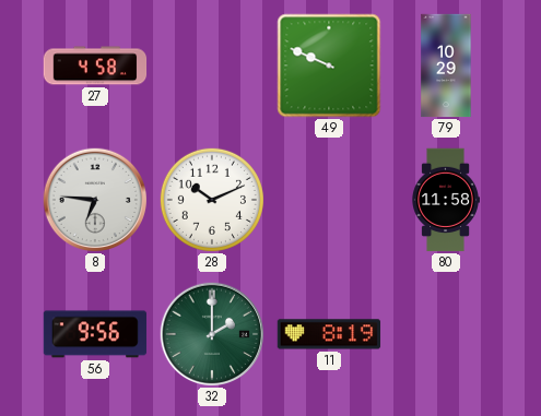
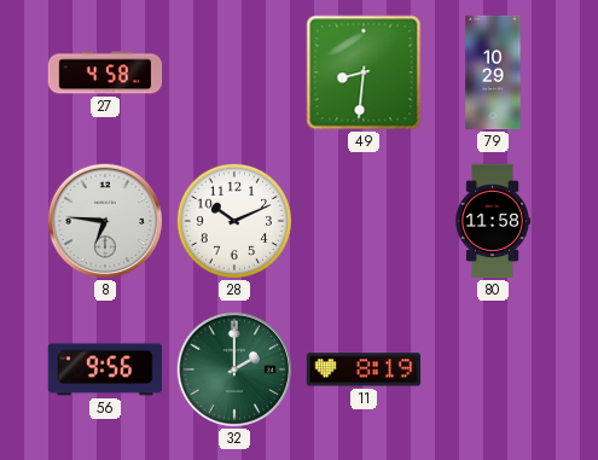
49: 9:49 -> 8:31
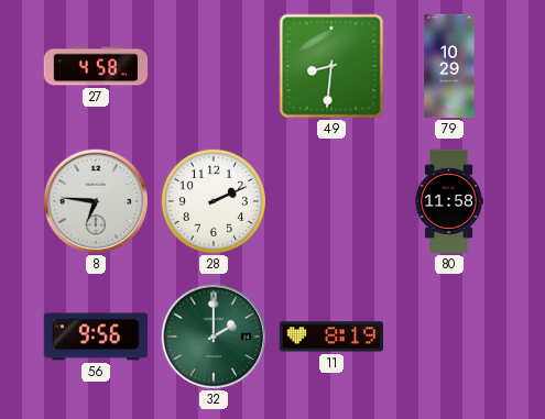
28: 10:11 -> 2:11
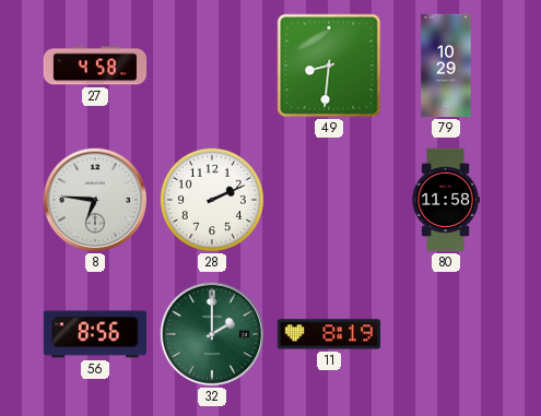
56: 9:56 -> 8:56
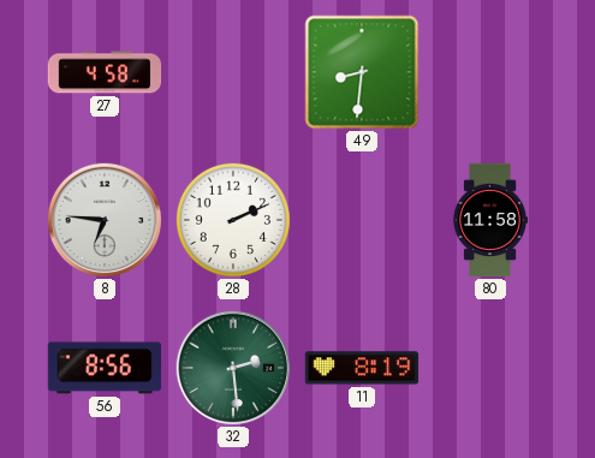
79: 10:29 -> none
32: 2:00 -> 2:29
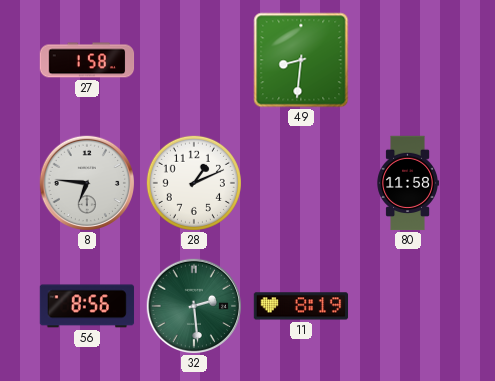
27: 4:58 -> 1:58
28: 2:11 -> 1:11
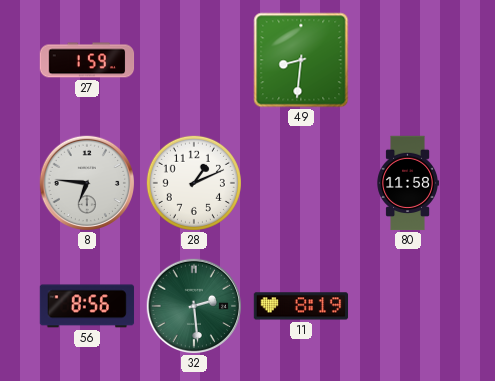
27: 1:58 -> 1:59
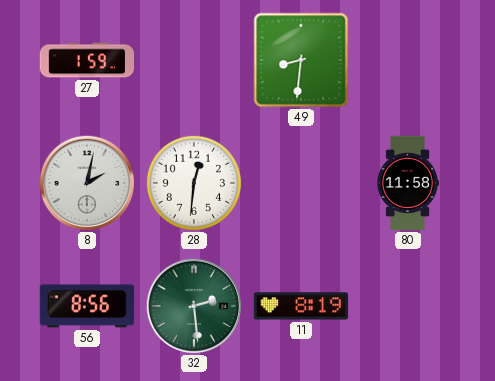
8: 6:46 -> 2:02
28: 1:11 -> 12:31
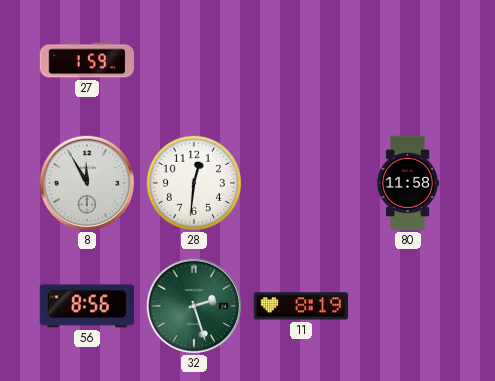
49: 8:31 -> none
8: 2:02 -> 11:55
32: 2:29 -> 2:27
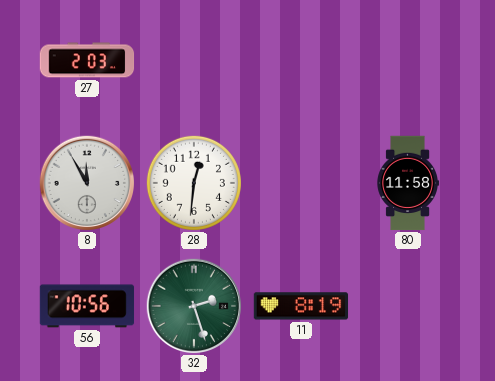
27: 1:59 -> 2:03
56: 8:56 -> 10:56
